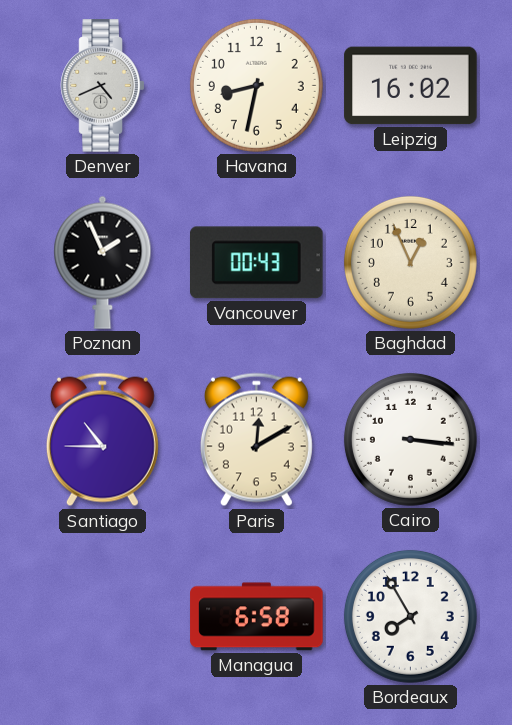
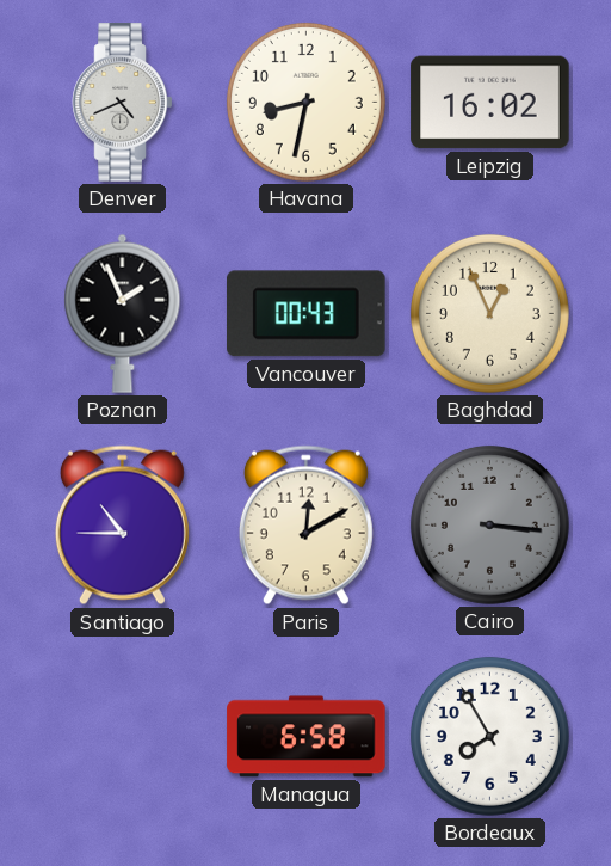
Cairo dial: white -> grey
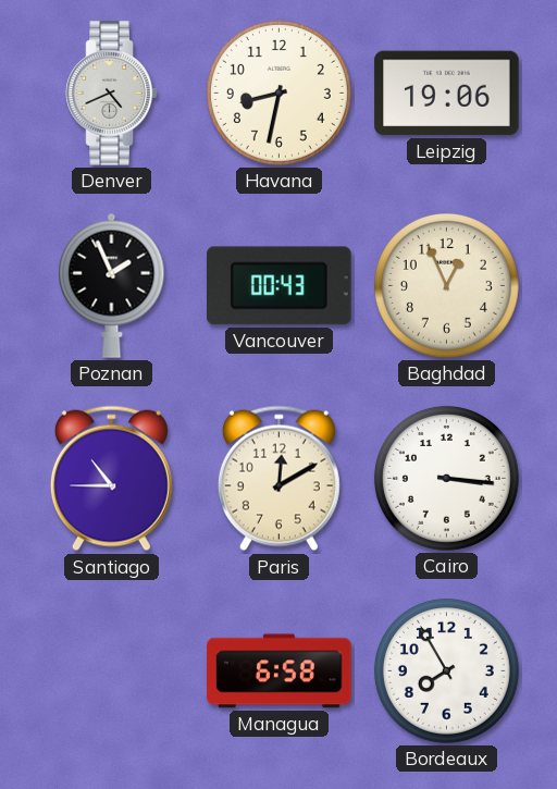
Leipzig: 16:02 -> 19:06
Cairo dial: grey -> white
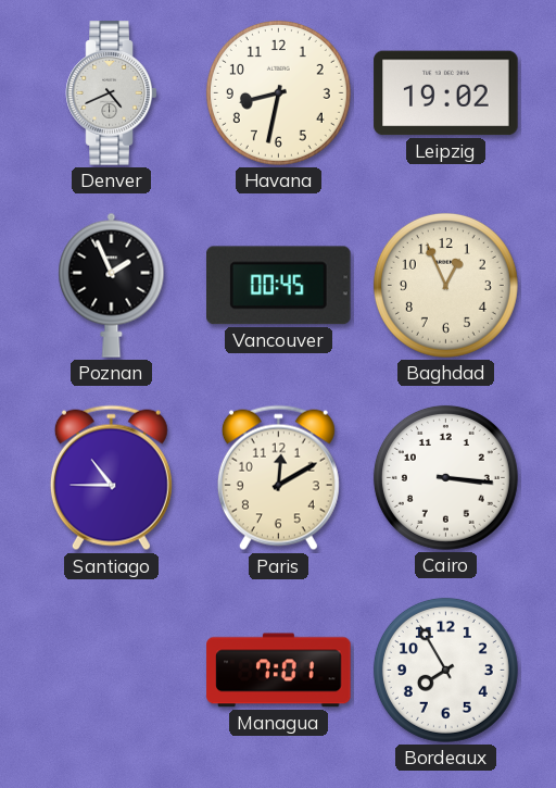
Leipzig: 19:06 -> 19:02
Vancouver: 00:43 -> 00:45
Managua: 6:58 -> 7:01
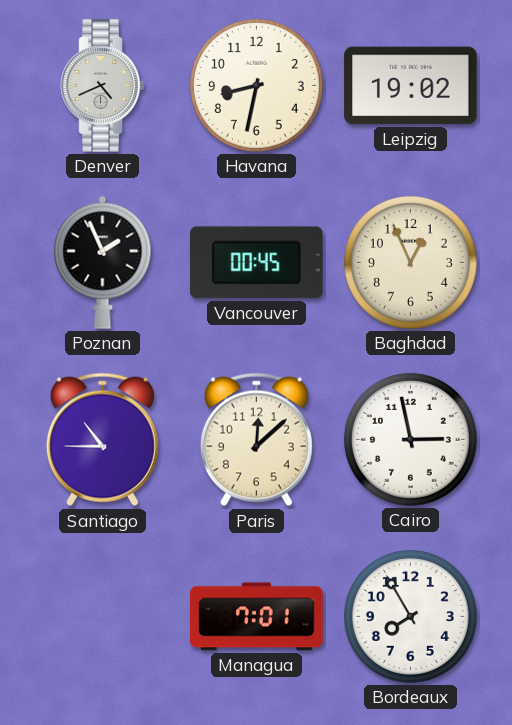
Paris: 12:10 -> 12:08
Cairo: 3:16 -> 2:58
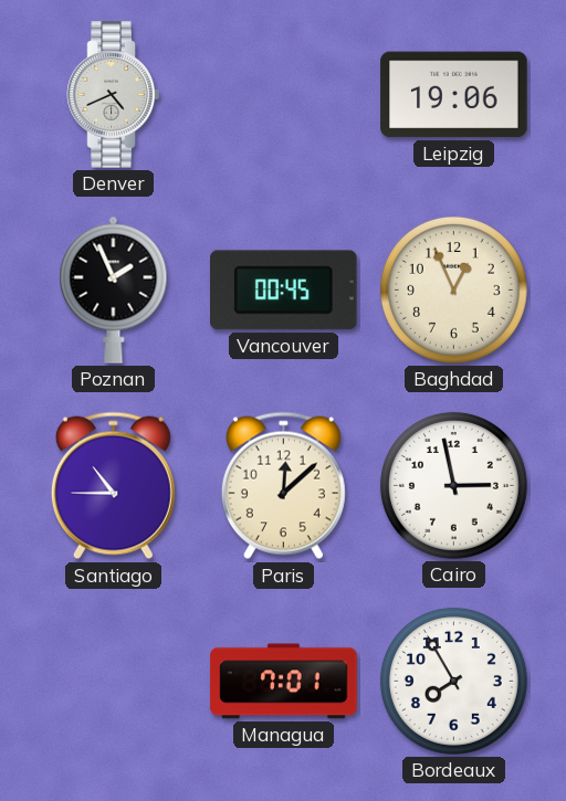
Havana: 8:32 -> none
Leipzig: 19:02 -> 19:06
